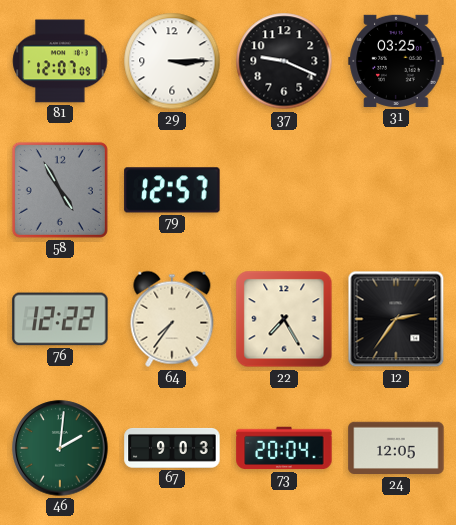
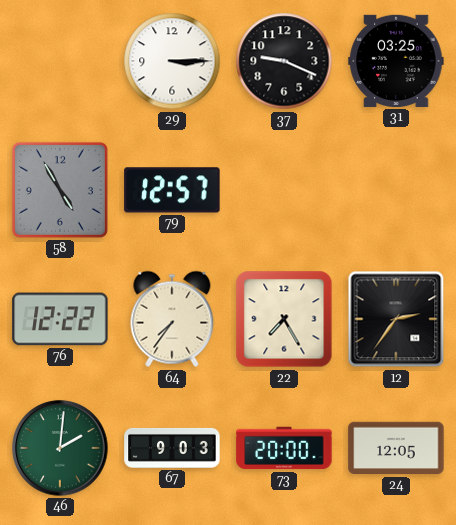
81: 12:07 -> none
73: 20:04 -> 20:00
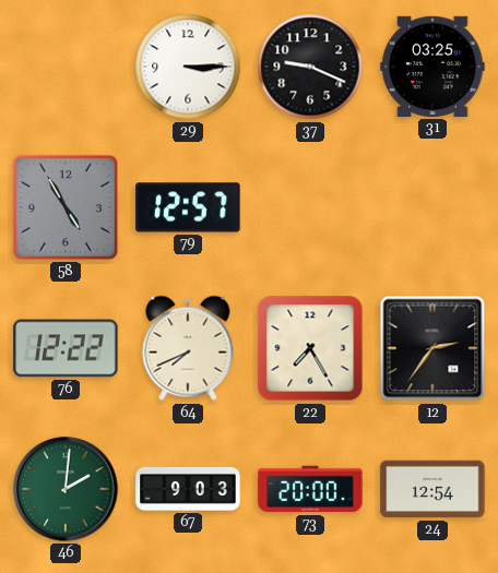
64: 7:36 -> 7:41
24: 12:05 -> 12:54
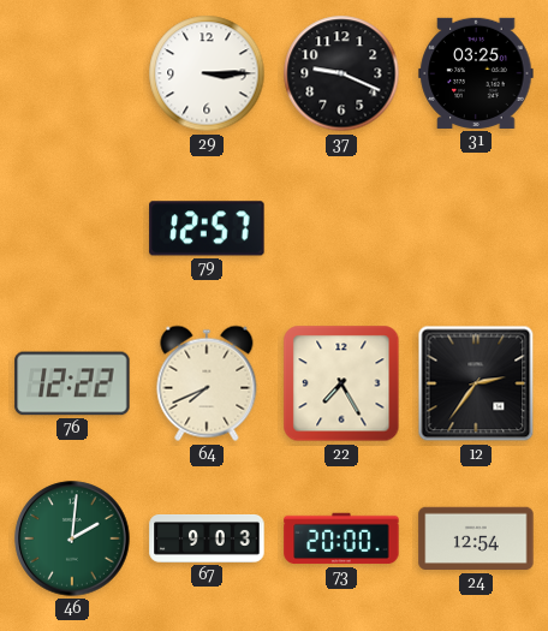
58: 4:55 -> none
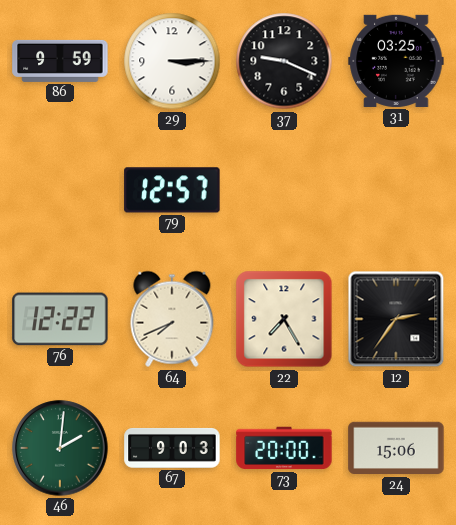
86: none -> 9:59
24: 12:54 -> 15:06
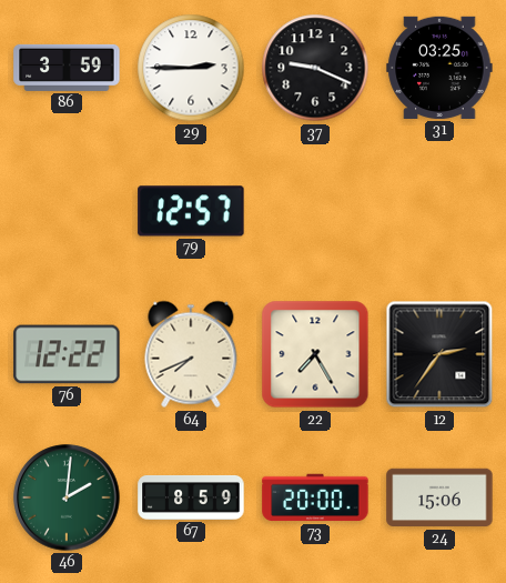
86: 9:59 -> 3:59
29: 3:15 -> 2:45
67: 9:03 -> 8:59
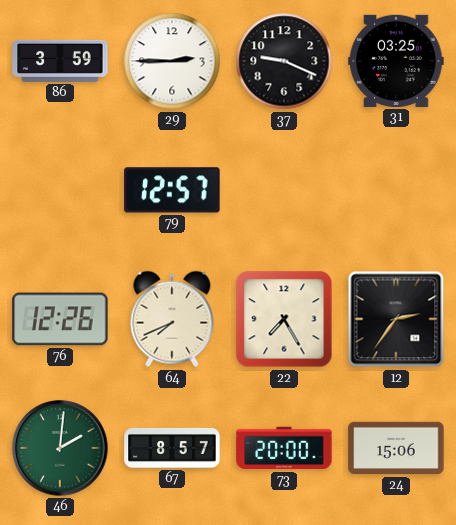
76: 12:22 -> 12:26
67: 8:59 -> 8:57
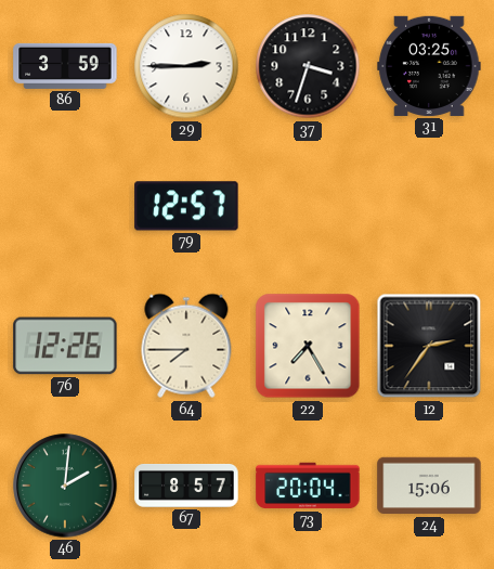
37: 9:19 -> 3:33
64: 7:41 -> 7:45
73: 20:00 -> 20:04
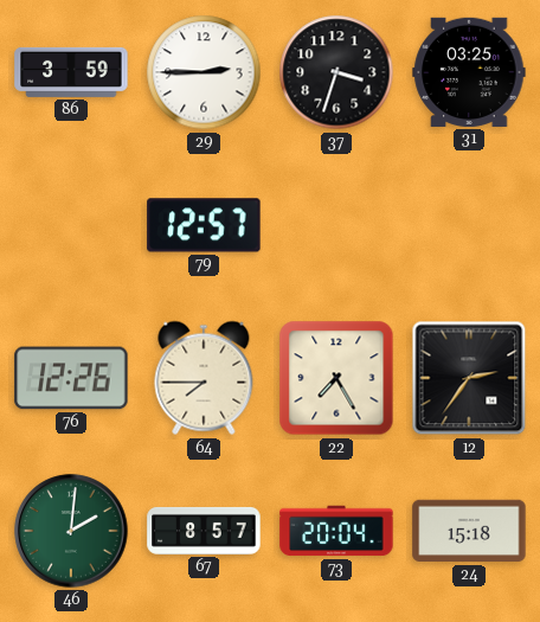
24: 15:06 -> 15:18
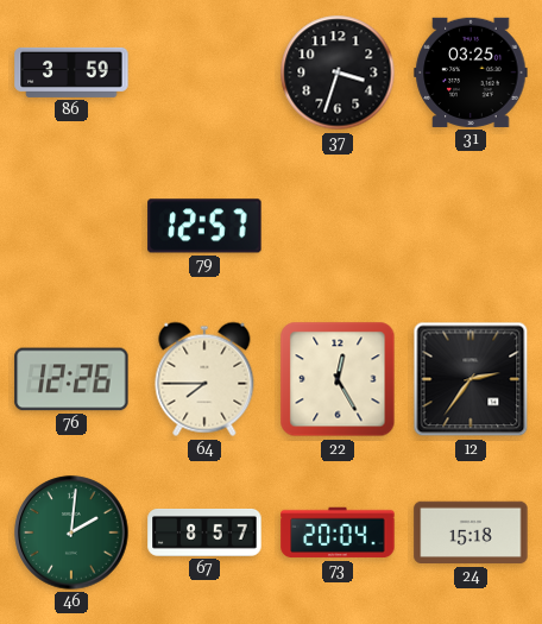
29: 2:45 -> none
22: 7:25 -> 12:25
